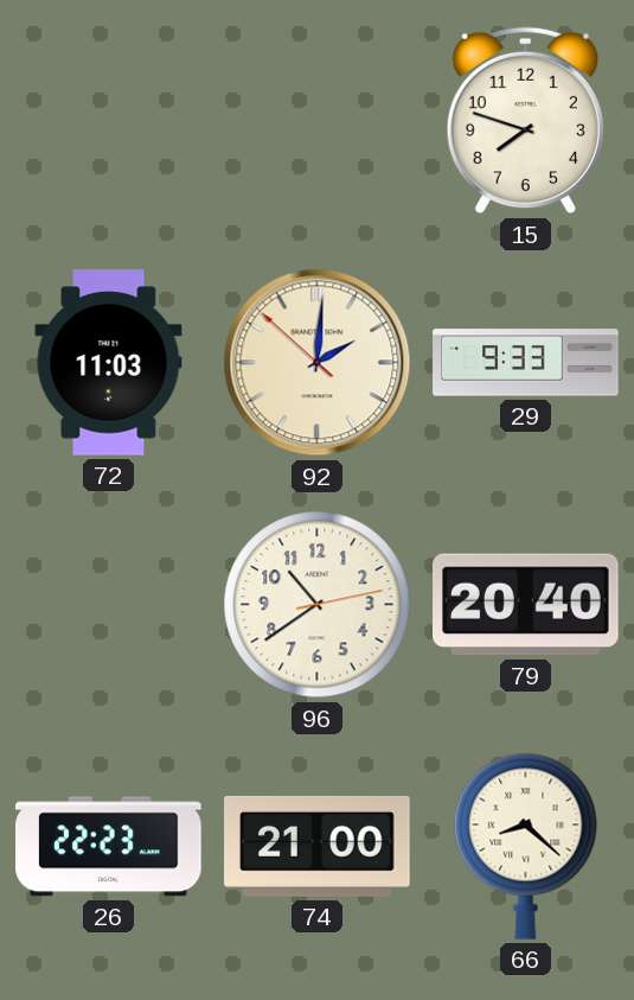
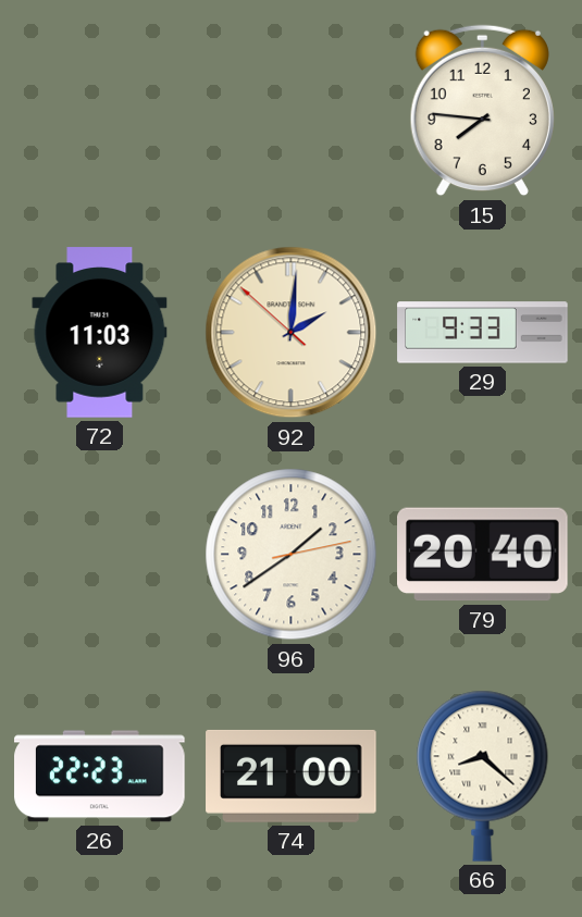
15: 7:48 -> 7:46
96: 10:39 -> 1:39
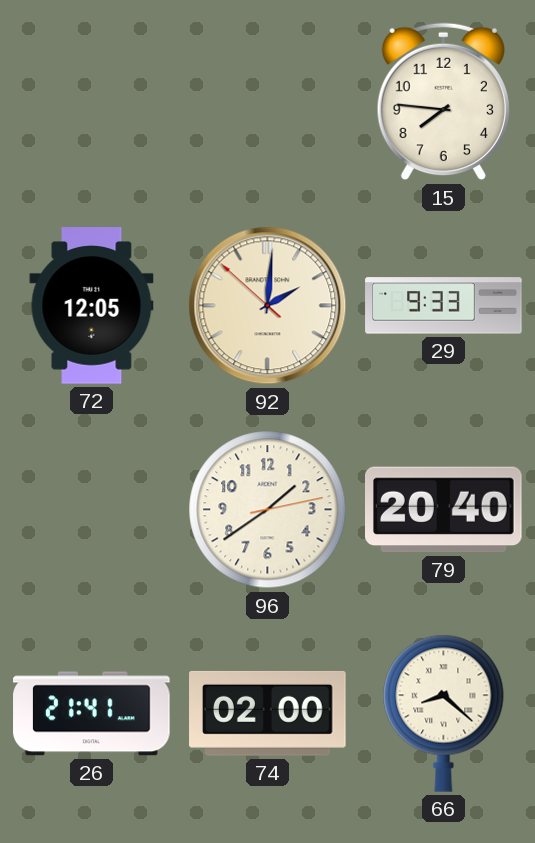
72: 11:03 -> 12:05
26: 22:23 -> 21:41
74: 21:00 -> 02:00
